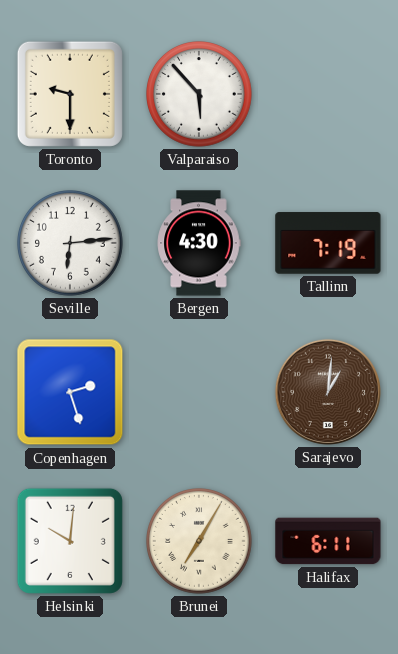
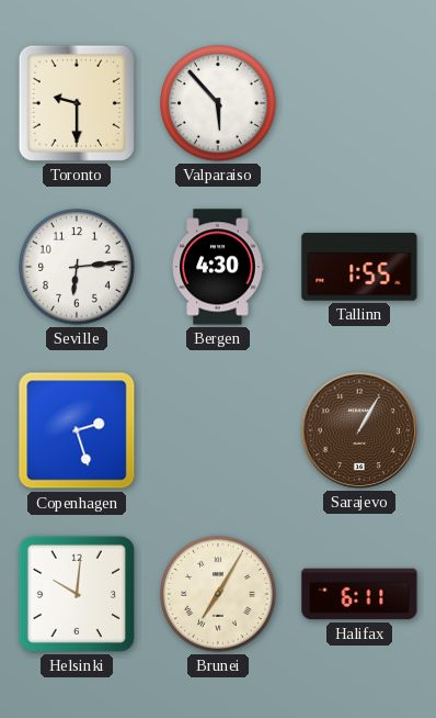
Tallinn: 7:19 -> 1:55
Sarajevo: 1:01 -> 1:05
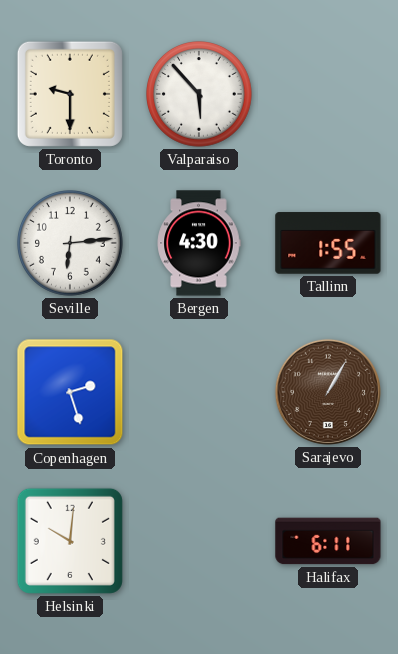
Brunei: 7:05 -> none
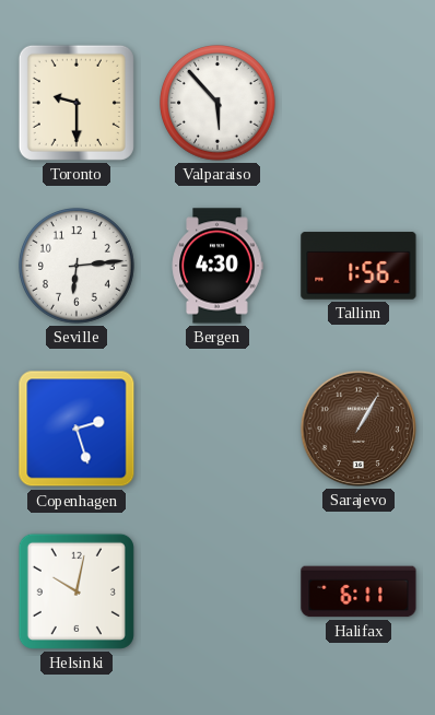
Tallinn: 1:55 -> 1:56
Helsinki: 10:01 -> 10:02
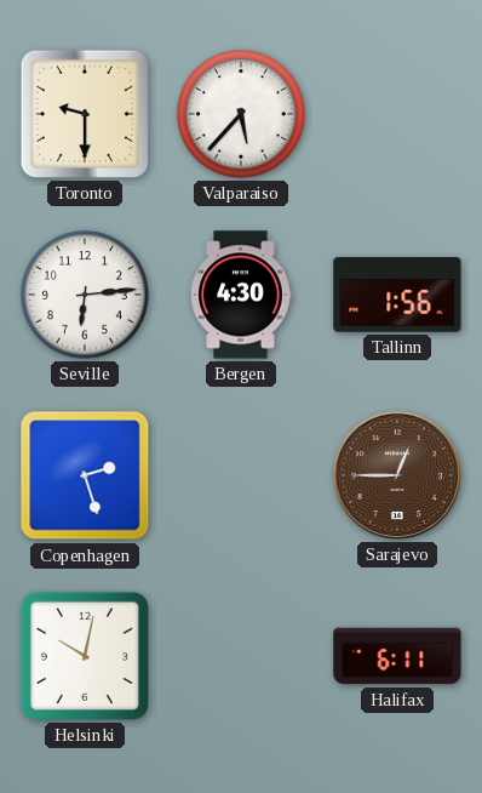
Valparaiso: 5:53 -> 5:37
Sarajevo: 1:05 -> 12:45
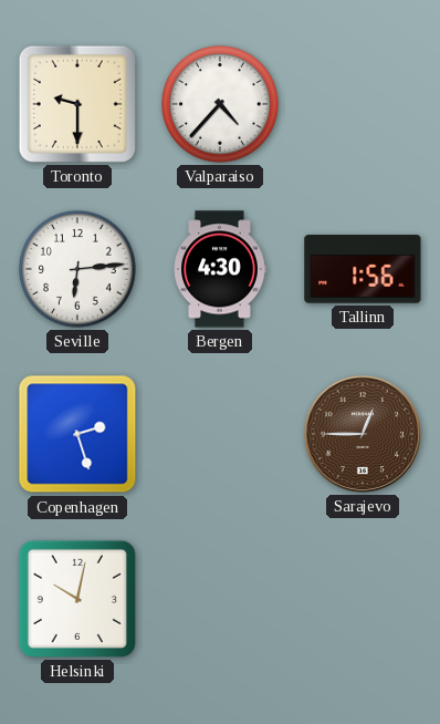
Valparaiso: 5:37 -> 4:37
Halifax: 6:11 -> none
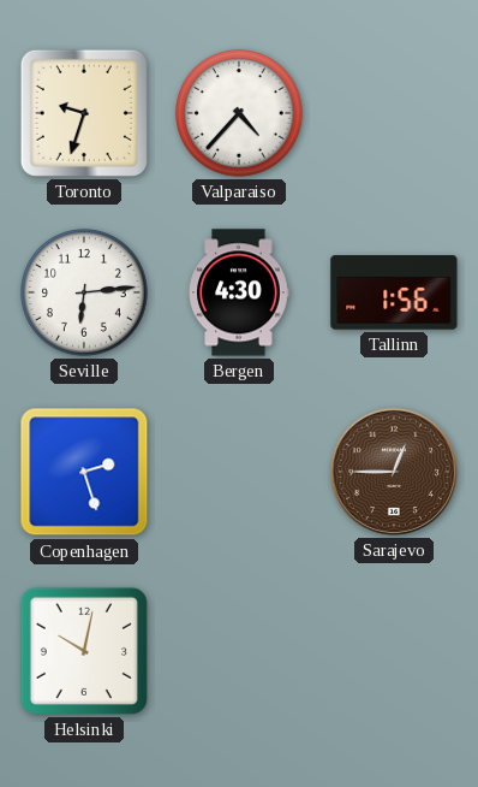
Toronto: 9:30 -> 9:33
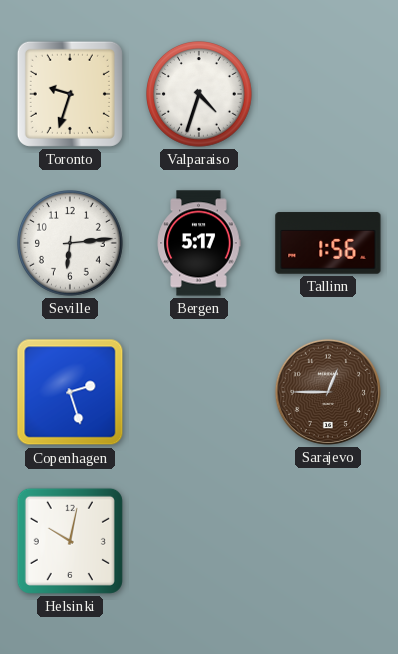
Valparaiso: 4:37 -> 4:33
Bergen: 4:30 -> 5:17
